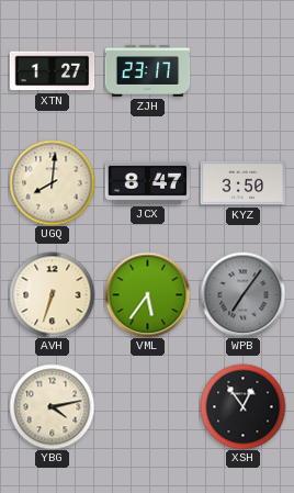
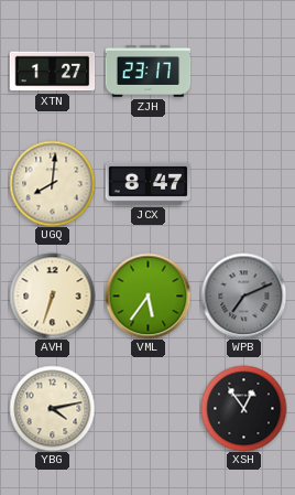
KYZ: 3:50 -> none
WPB: 7:06 -> 7:11
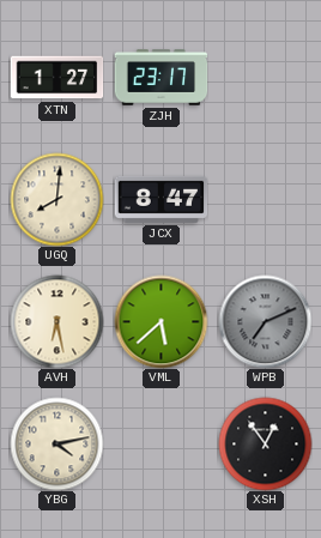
AVH: 6:33 -> 6:28
VML: 5:36 -> 5:38
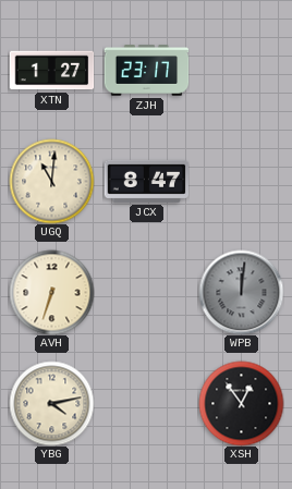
UGQ: 8:01 -> 11:01
AVH: 6:28 -> 6:33
VML: 5:38 -> none
WPB: 7:11 -> 12:01
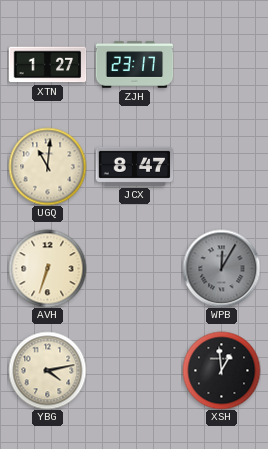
WPB: 12:01 -> 12:05
XSH: 12:54 -> 12:59
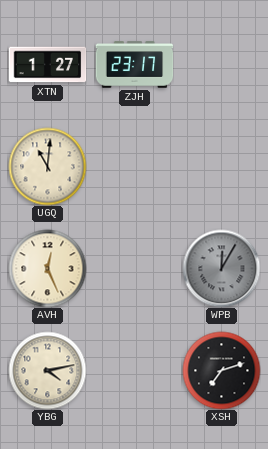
JCX: 8:47 -> none
AVH: 6:33 -> 12:26
XSH: 12:59 -> 7:12
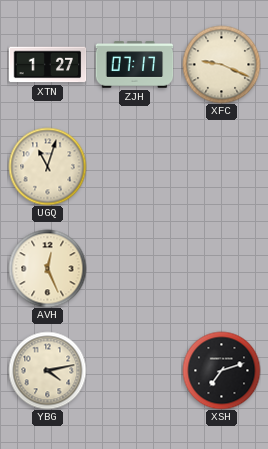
ZJH: 23:17 -> 07:17
XFC: none -> 9:19
UGQ: 11:01 -> 11:03
WPB: 12:05 -> none
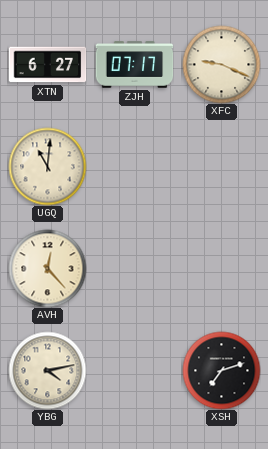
XTN: 1:27 -> 6:27
UGQ: 11:03 -> 11:01
AVH: 12:26 -> 12:23
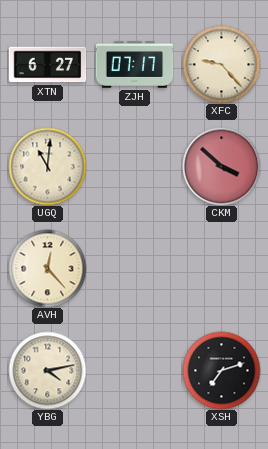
XFC: 9:19 -> 9:23
CKM: none -> 3:52
